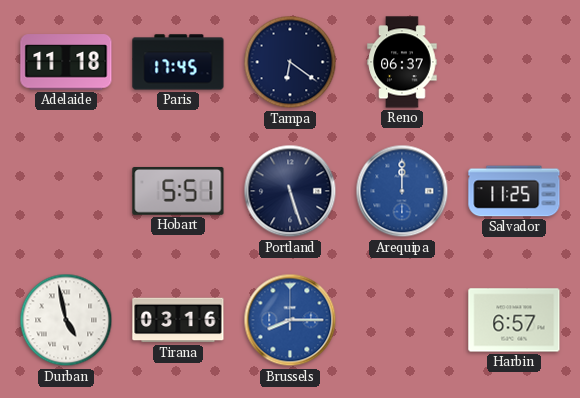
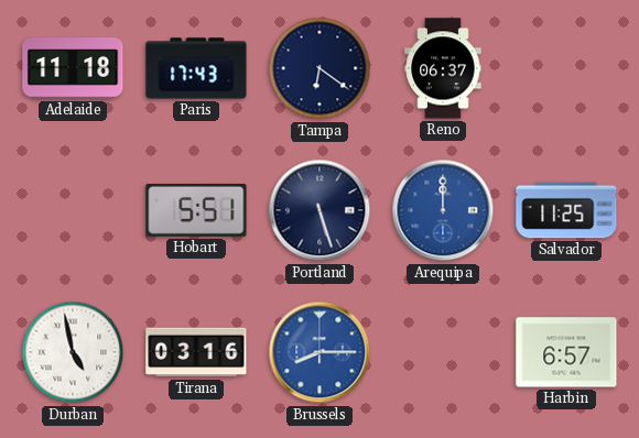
Paris: 17:45 -> 17:43
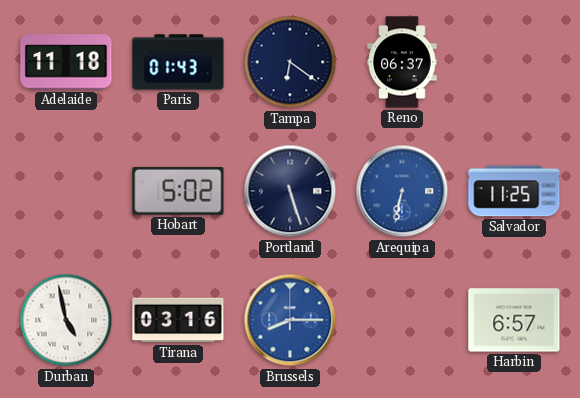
Paris: 17:43 -> 01:43
Hobart: 5:51 -> 5:02
Arequipa: 12:00 -> 6:32
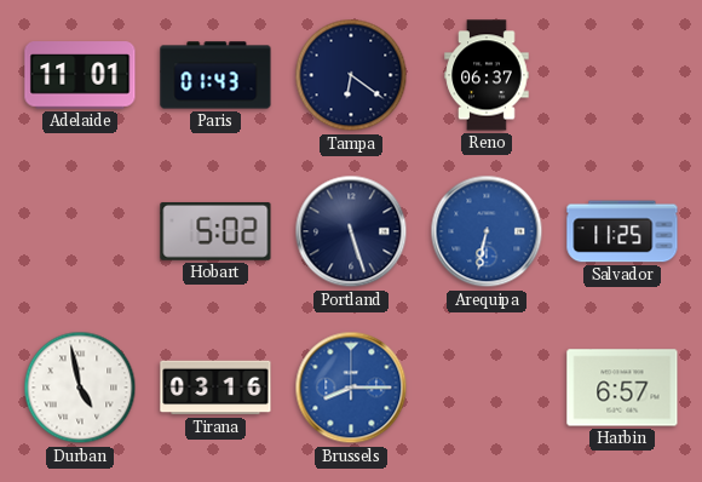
Adelaide: 11:18 -> 11:01
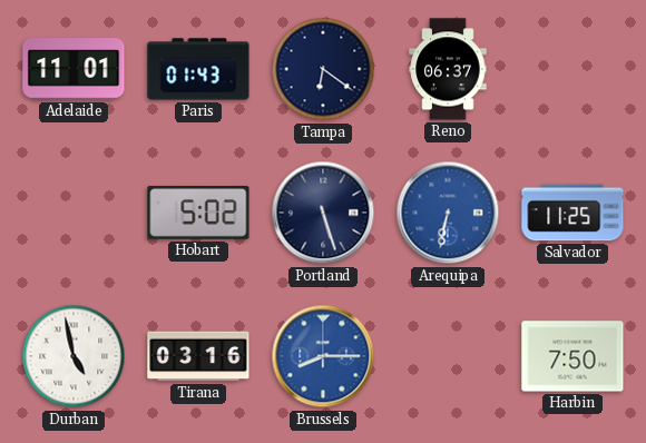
Harbin: 6:57 -> 7:50
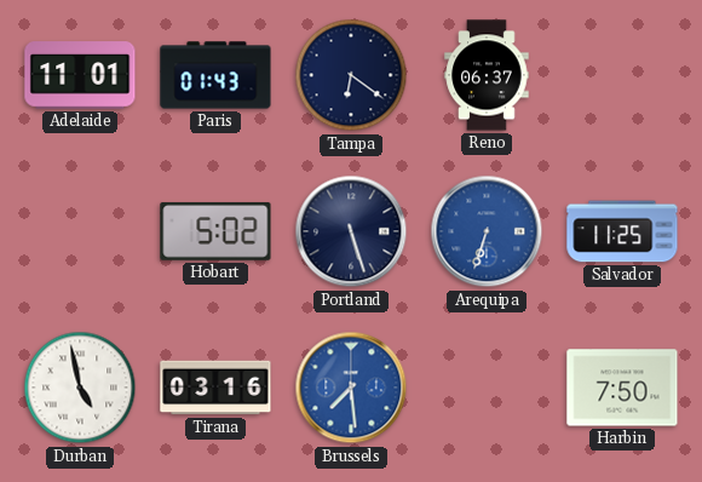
Arequipa: 6:32 -> 6:33
Brussels: 8:15 -> 7:29
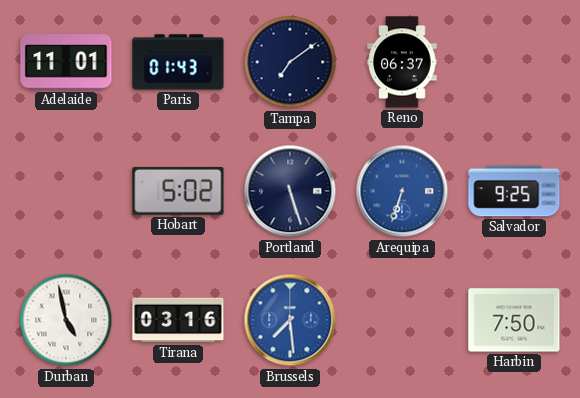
Tampa: 6:21 -> 7:09
Salvador: 11:25 -> 9:25
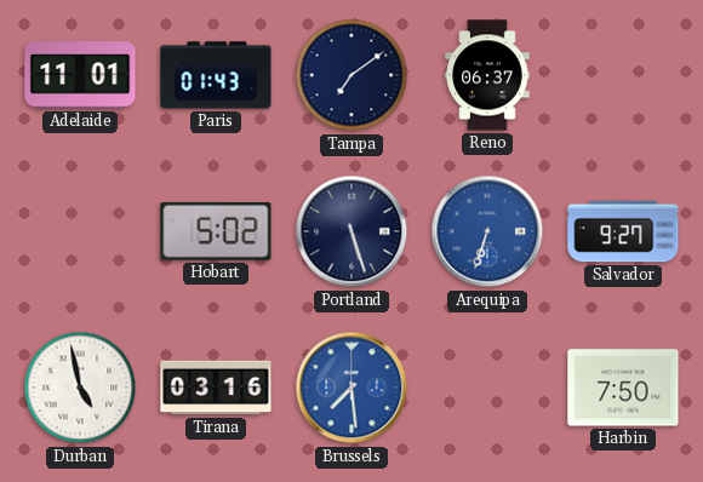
Salvador: 9:25 -> 9:27
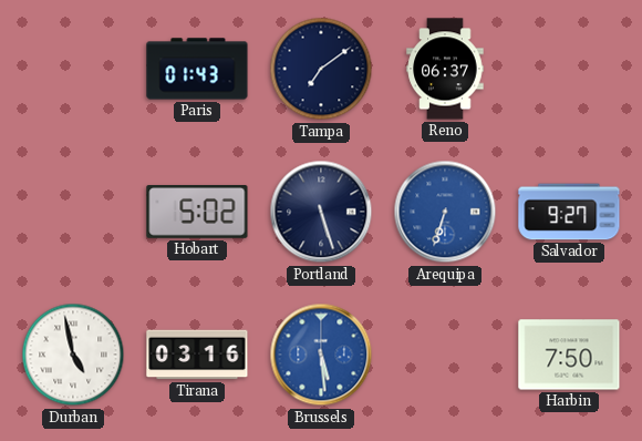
Adelaide: 11:01 -> none
Brussels: 7:29 -> 5:29
